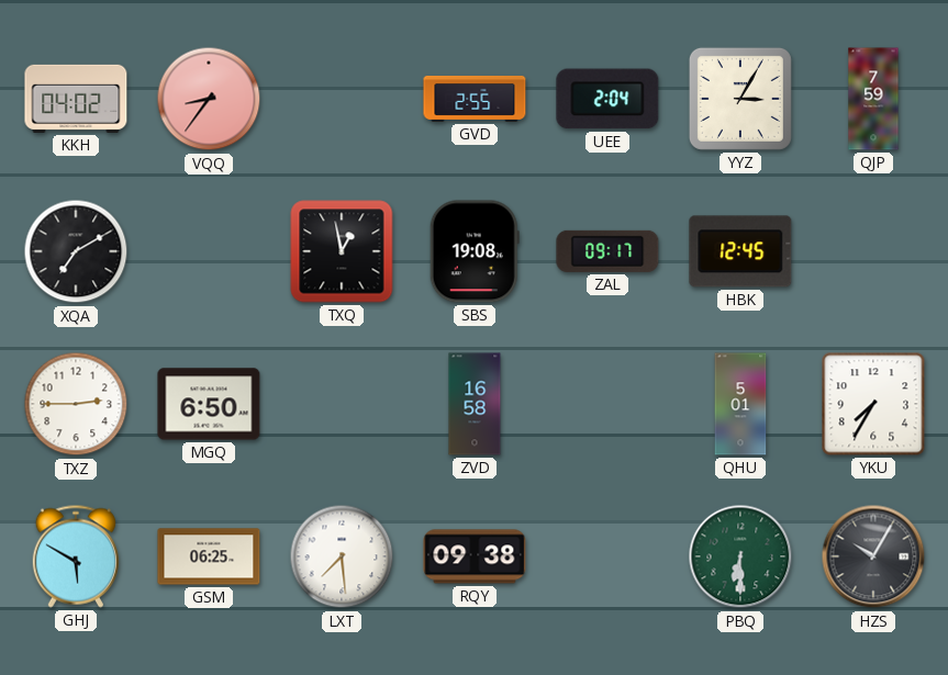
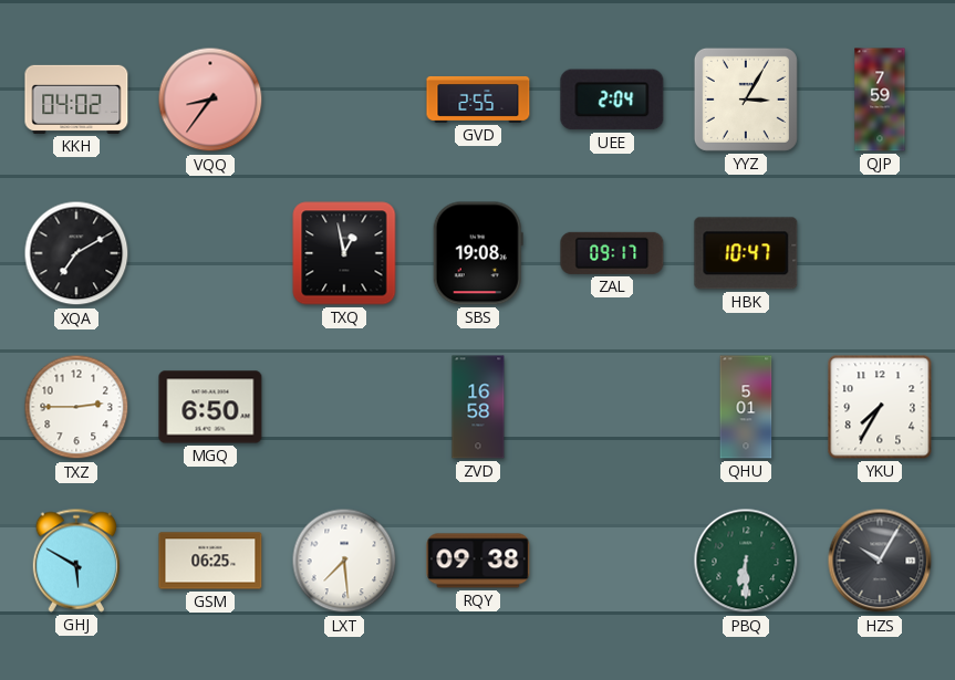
HBK: 12:45 -> 10:47
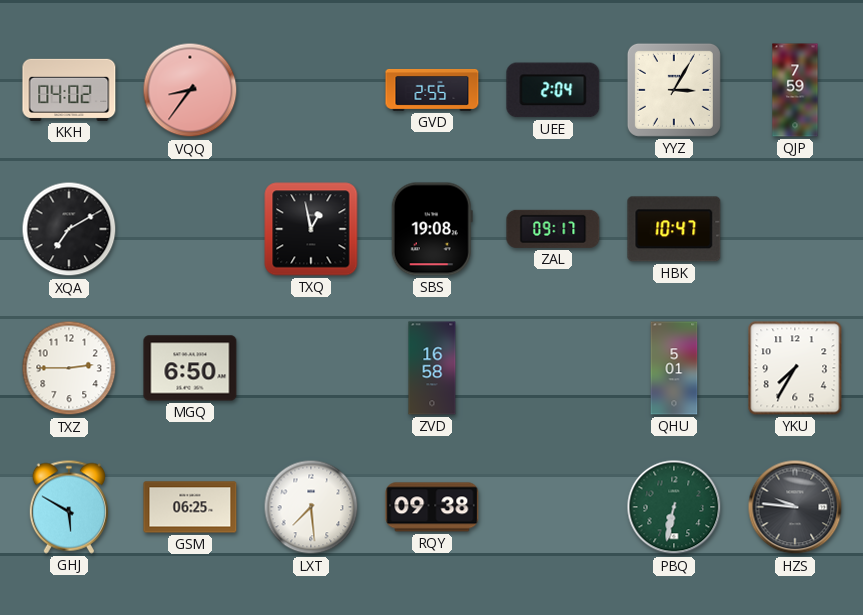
PBQ: 6:30 -> 6:32
HZS: 10:05 -> 9:46
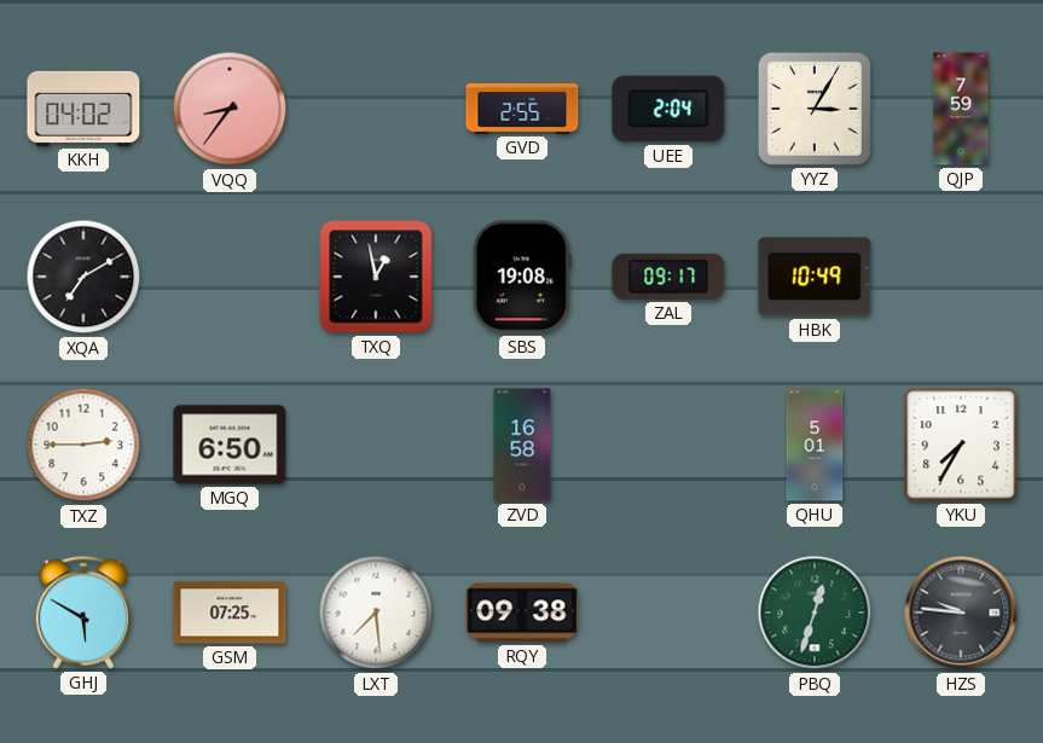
HBK: 10:47 -> 10:49
GSM: 06:25 -> 07:25
PBQ: 6:32 -> 12:33
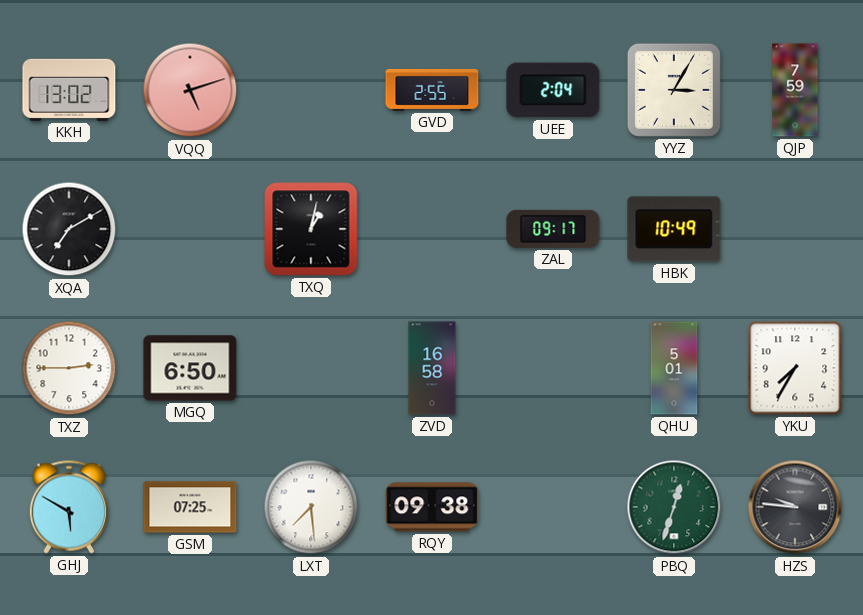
KKH: 04:02 -> 13:02
VQQ: 8:36 -> 5:12
TXQ: 12:58 -> 1:02
SBS: 19:08 -> none
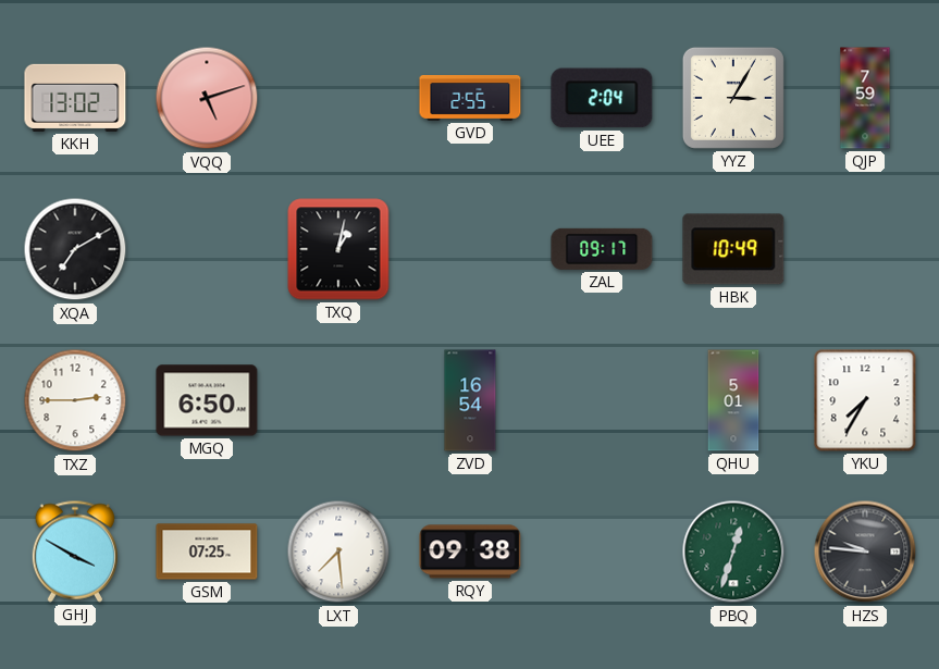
ZVD: 16:58 -> 16:54
GHJ: 5:50 -> 3:50
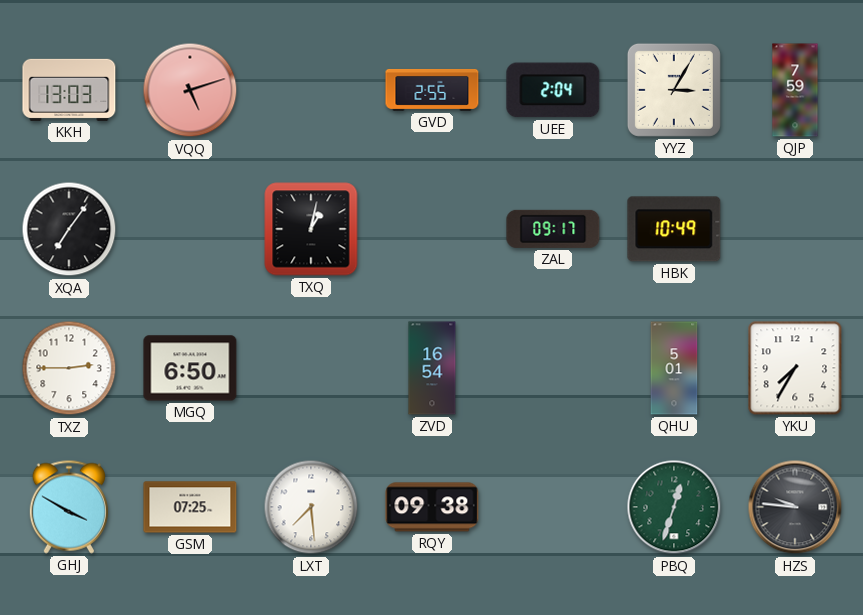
KKH: 13:02 -> 13:03
XQA: 7:10 -> 7:06
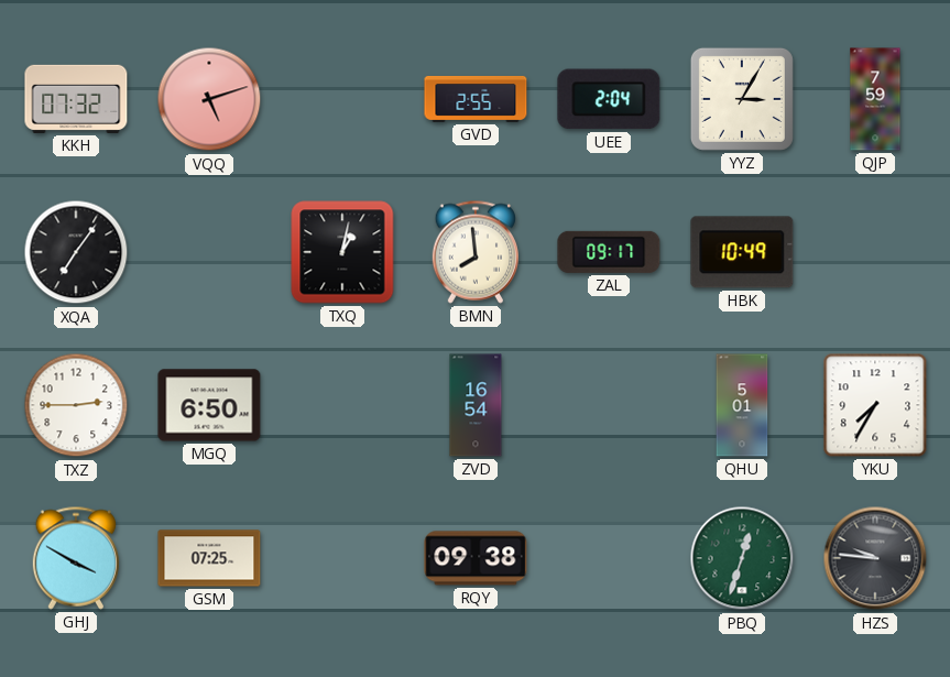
KKH: 13:03 -> 07:32
BMN: none -> 7:59
LXT: 7:29 -> none
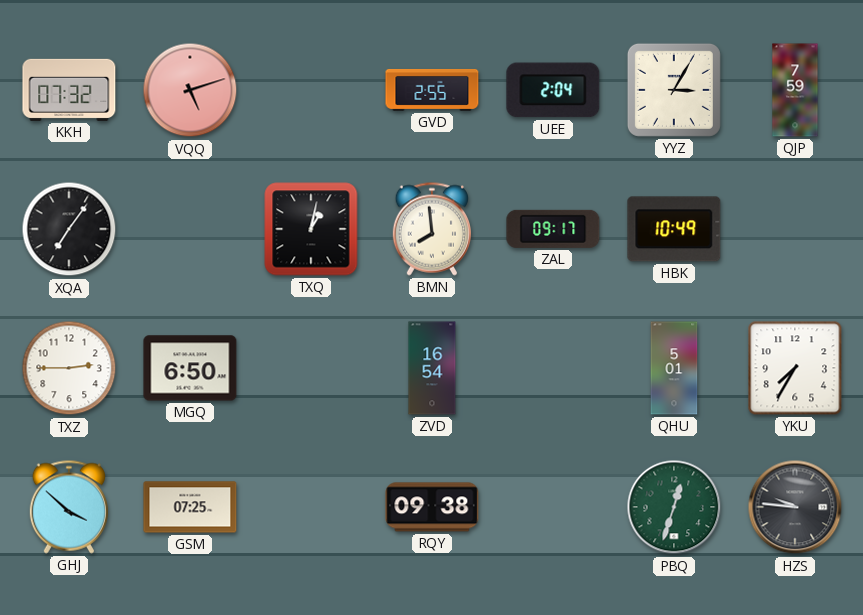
GHJ: 3:50 -> 3:52
